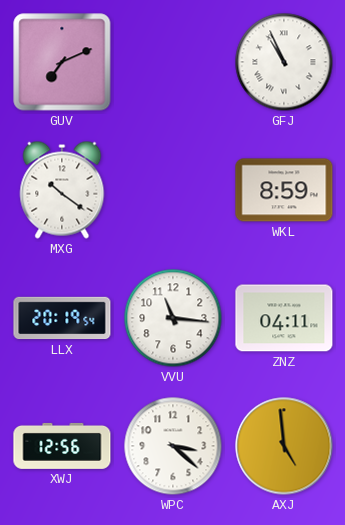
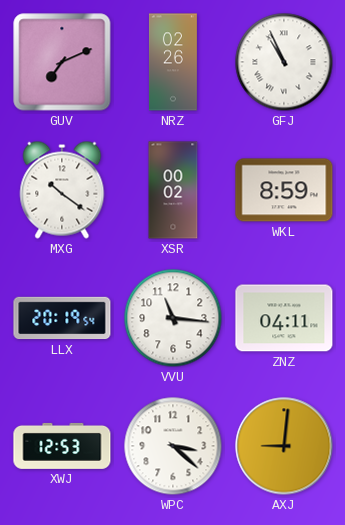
NRZ: none -> 02:26
XSR: none -> 00:02
XWJ: 12:56 -> 12:53
AXJ: 4:59 -> 9:01
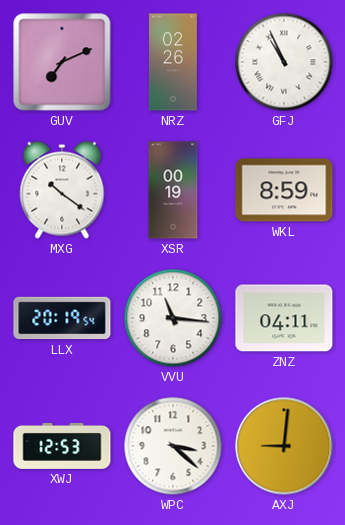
XSR: 00:02 -> 00:19
